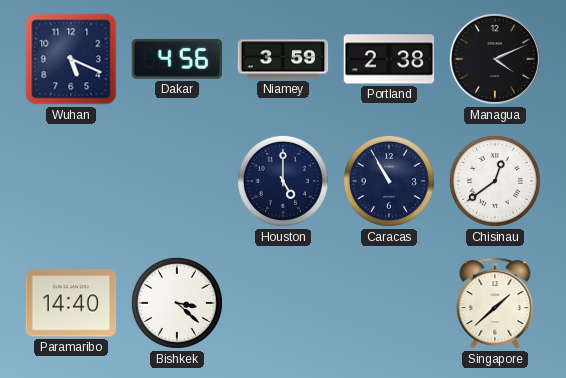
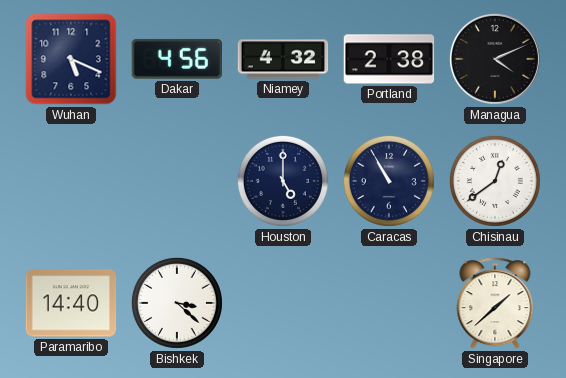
Niamey: 3:59 -> 4:32
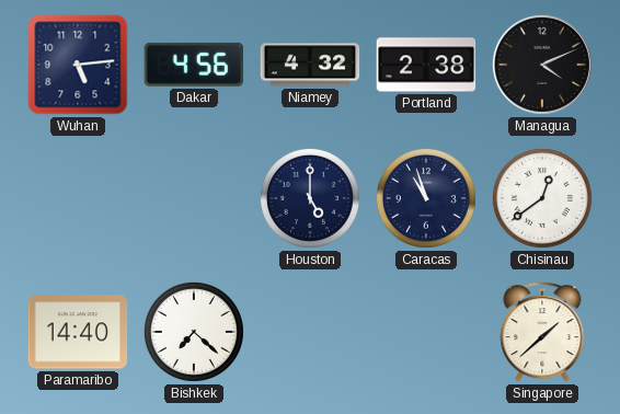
Wuhan: 5:19 -> 5:14
Caracas: 10:55 -> 10:57
Bishkek: 3:22 -> 7:22
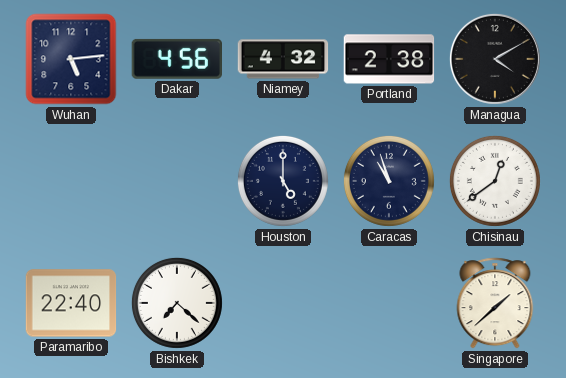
Managua: 4:11 -> 4:10
Paramaribo: 14:40 -> 22:40
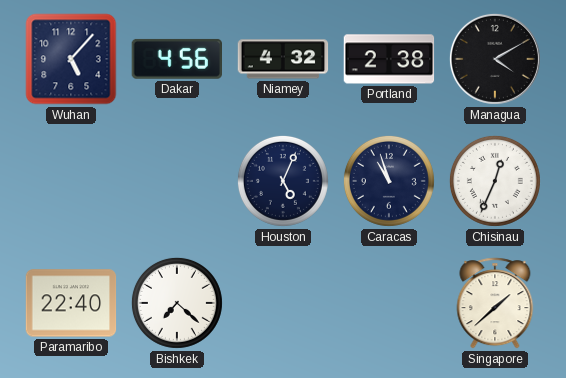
Wuhan: 5:14 -> 5:07
Houston: 5:00 -> 5:04
Chisinau: 12:39 -> 12:34
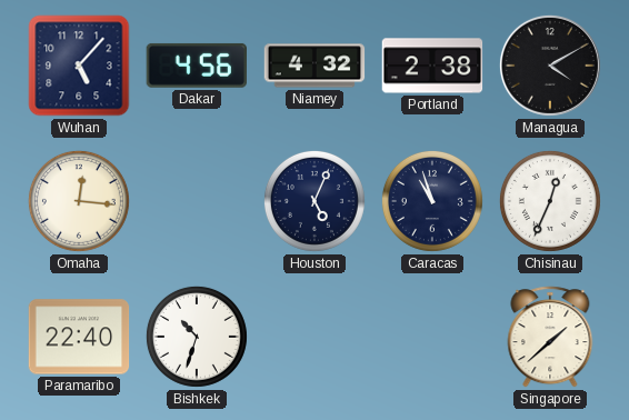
Omaha: none -> 12:16
Bishkek: 7:22 -> 10:33
